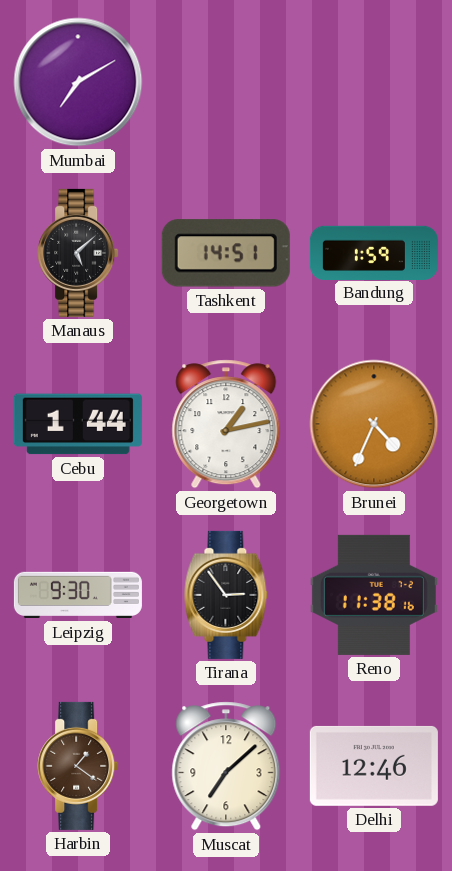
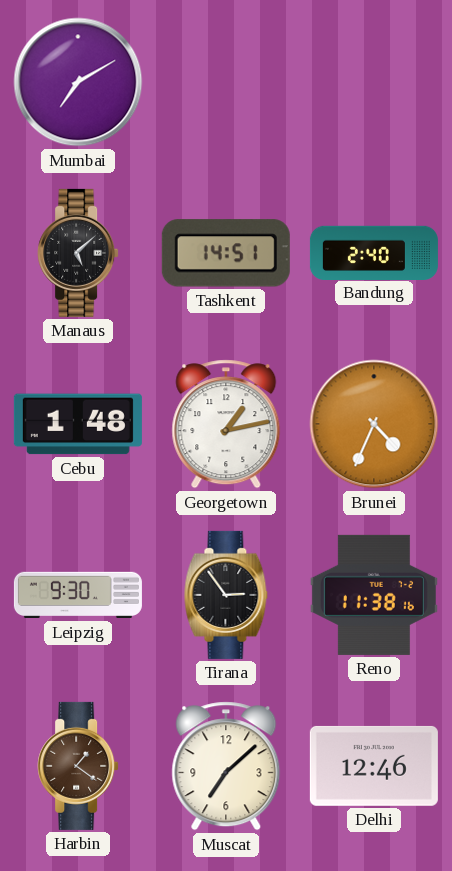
Bandung: 1:59 -> 2:40
Cebu: 1:44 -> 1:48
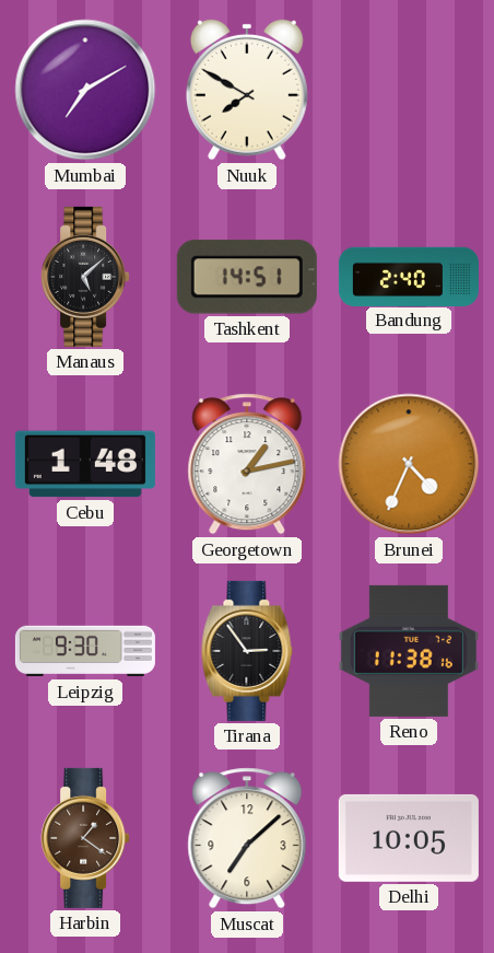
Nuuk: none -> 7:50
Delhi: 12:46 -> 10:05
